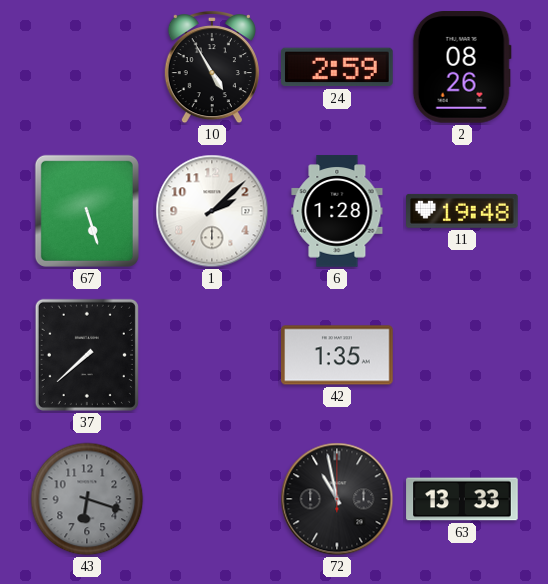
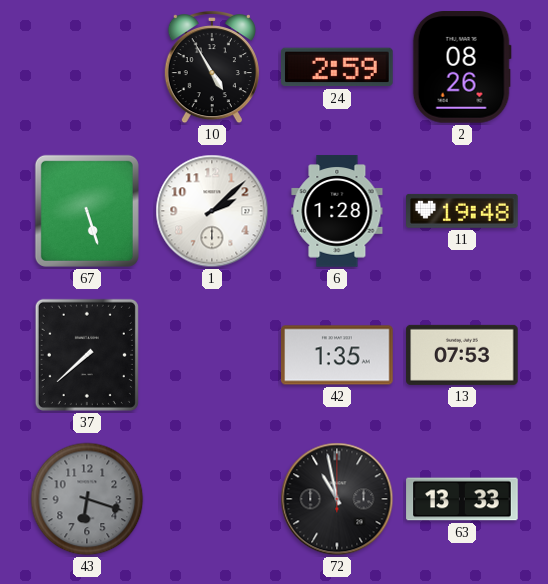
13: none -> 07:53
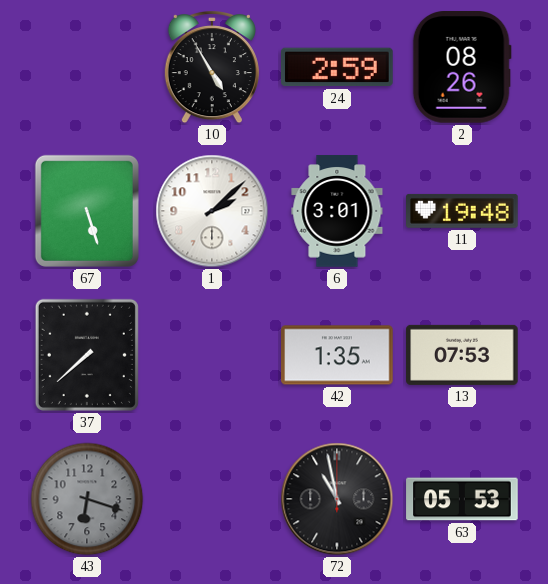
6: 1:28 -> 3:01
63: 13:33 -> 05:53
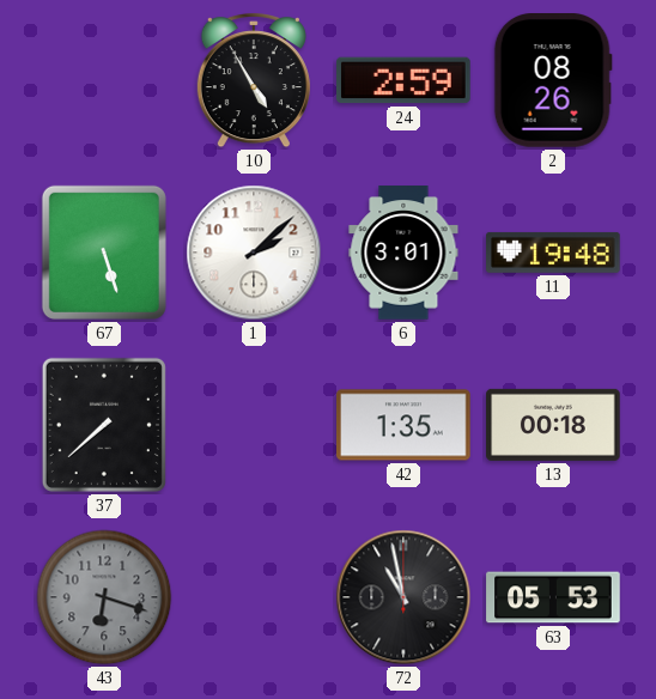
13: 07:53 -> 00:18
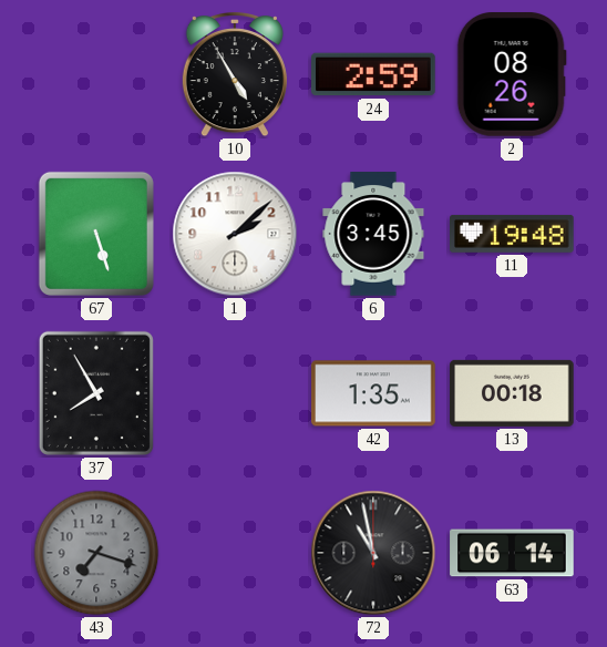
6: 3:01 -> 3:45
37: 7:38 -> 7:55
43: 6:18 -> 7:18
63: 05:53 -> 06:14
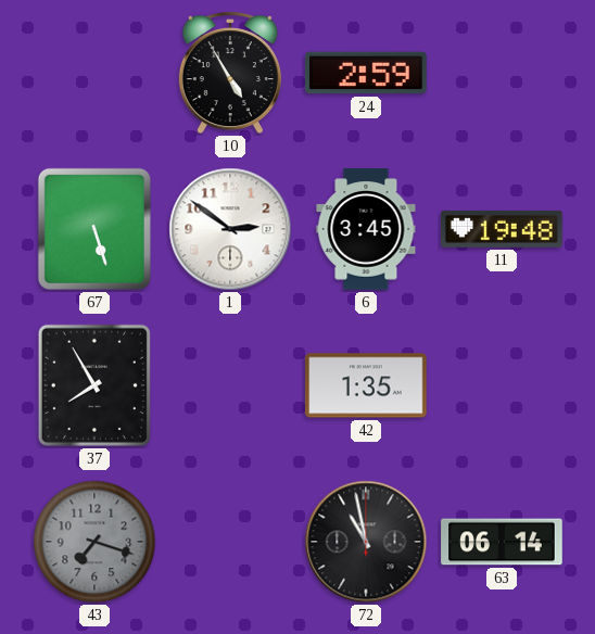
2: 08:26 -> none
1: 2:08 -> 2:51
13: 00:18 -> none
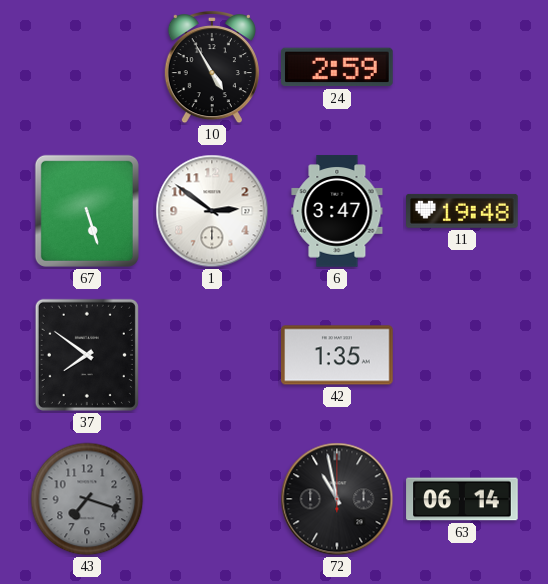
6: 3:45 -> 3:47
37: 7:55 -> 7:51
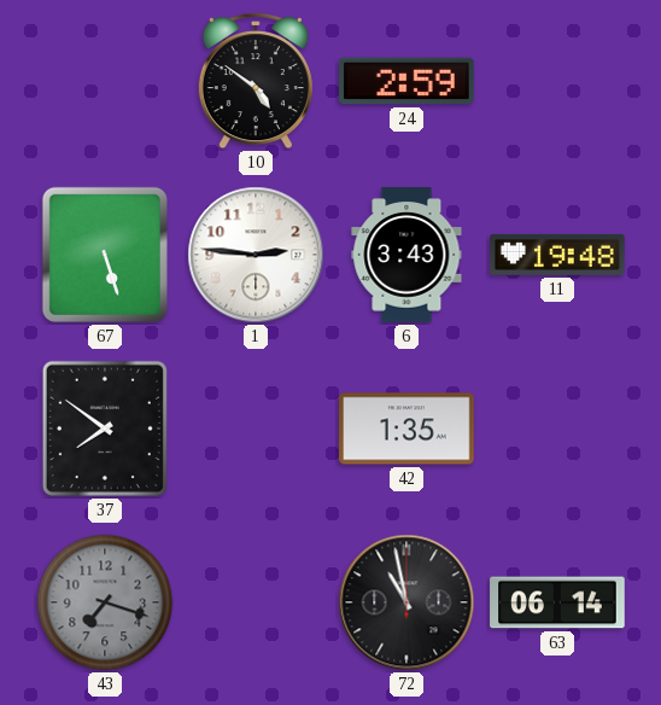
10: 4:55 -> 4:51
1: 2:51 -> 2:46
6: 3:47 -> 3:43
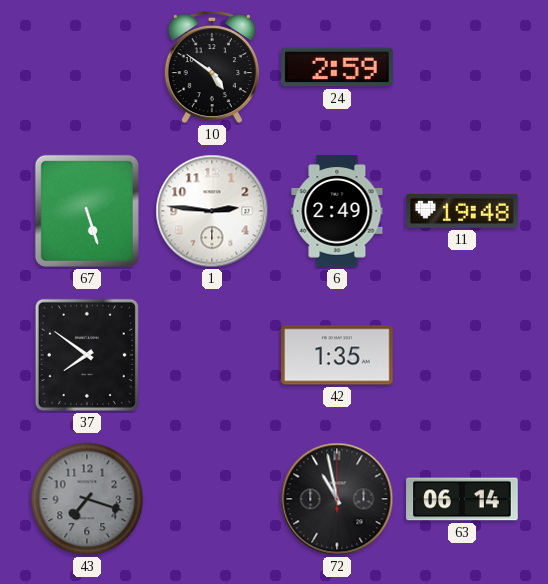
6: 3:43 -> 2:49
